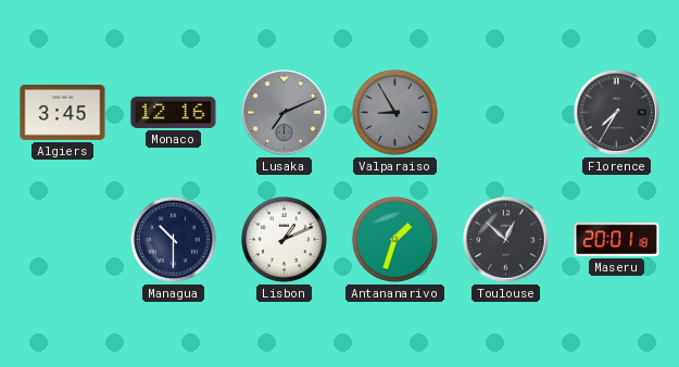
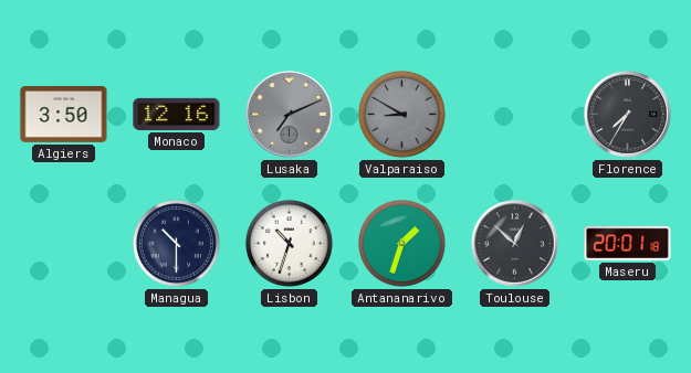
Algiers: 3:45 -> 3:50
Valparaiso: 8:55 -> 8:50
Lisbon: 1:11 -> 10:33
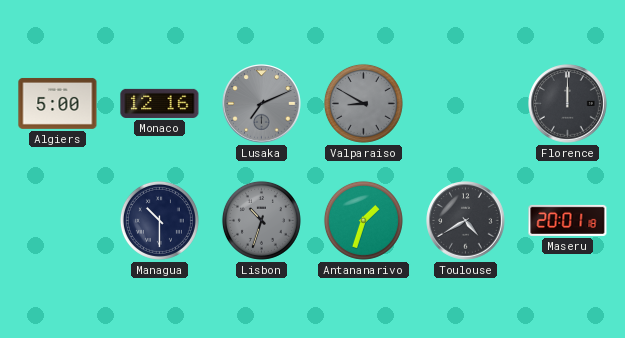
Algiers: 3:50 -> 5:00
Florence: 7:35 -> 12:00
Lisbon dial: white -> grey
Toulouse: 12:52 -> 4:40
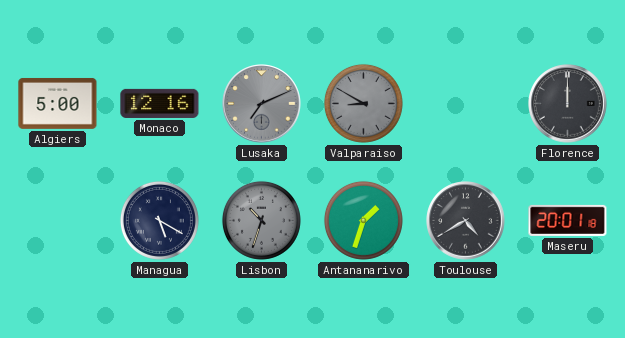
Managua: 10:30 -> 5:20
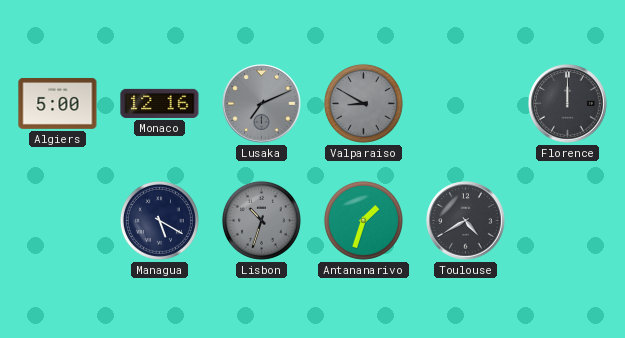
Maseru: 20:01 -> none
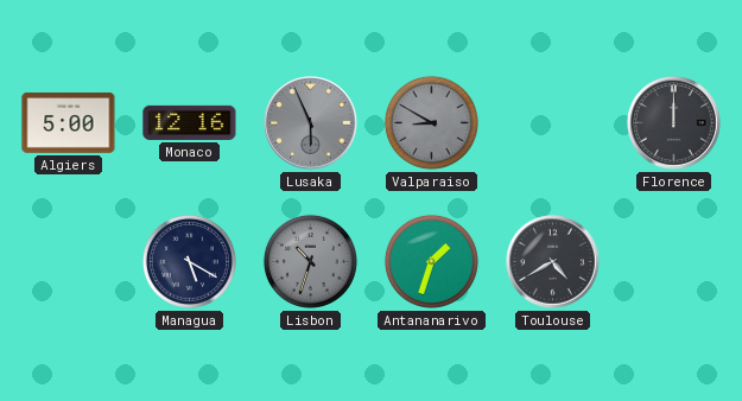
Lusaka: 7:11 -> 5:56
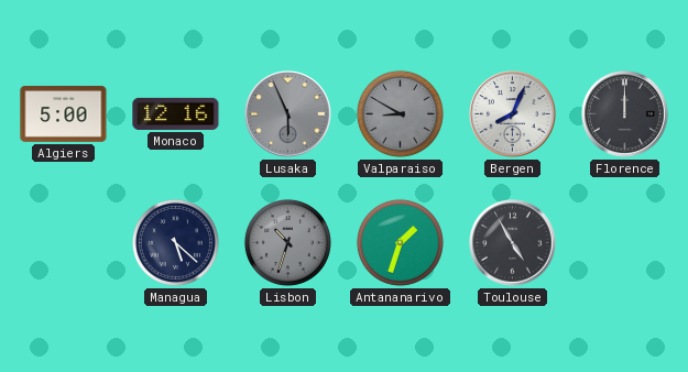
Bergen: none -> 8:04
Managua: 5:20 -> 5:22
Toulouse: 4:40 -> 4:55
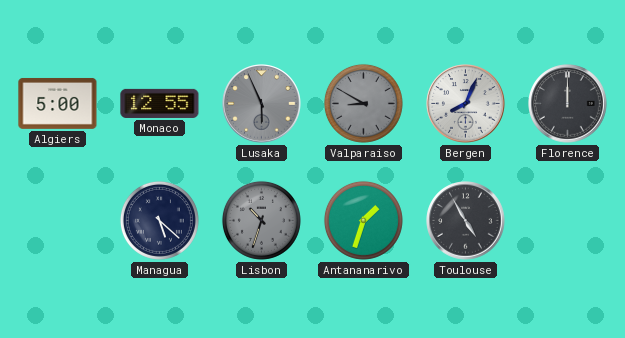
Monaco: 12:16 -> 12:55
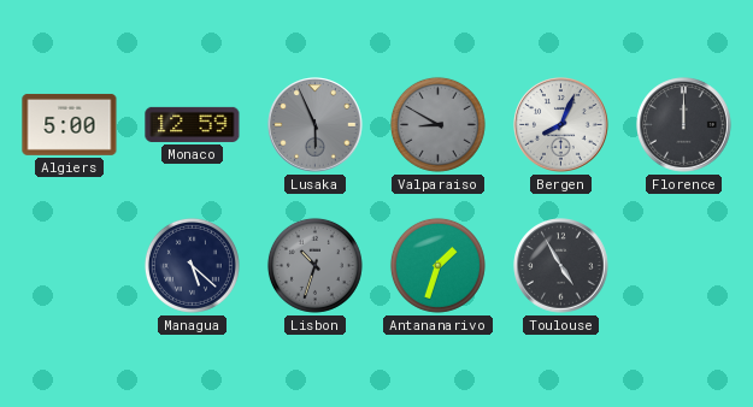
Monaco: 12:55 -> 12:59
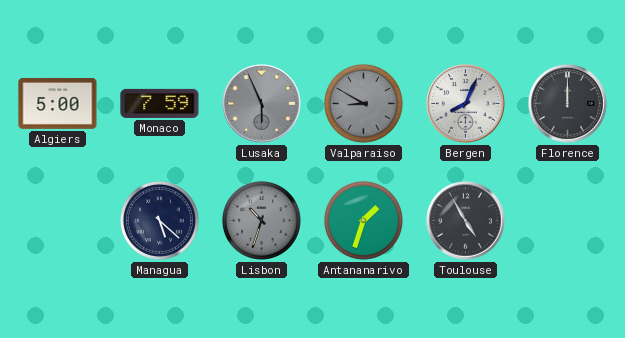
Monaco: 12:59 -> 7:59
